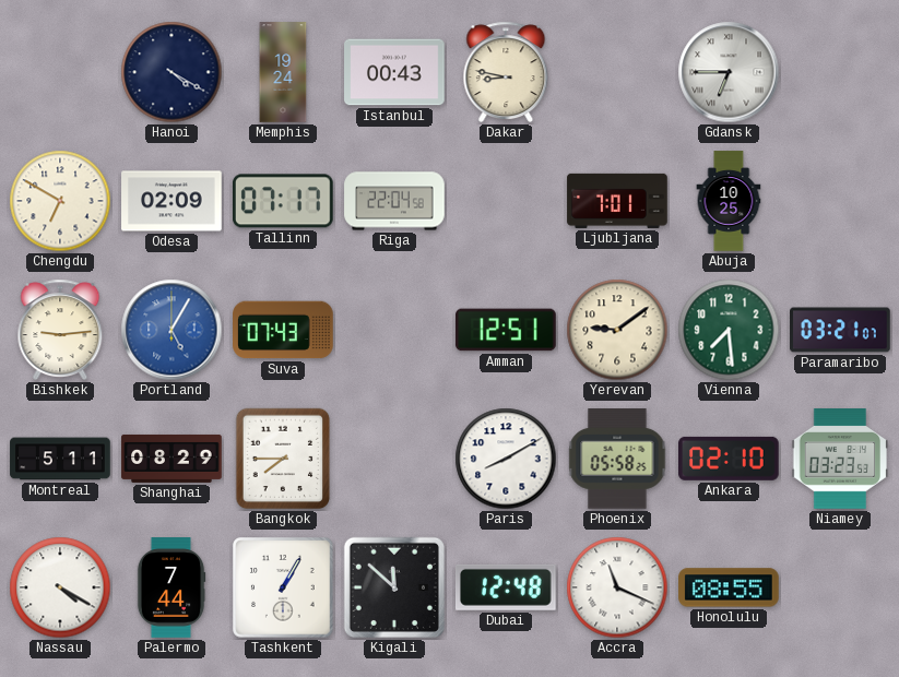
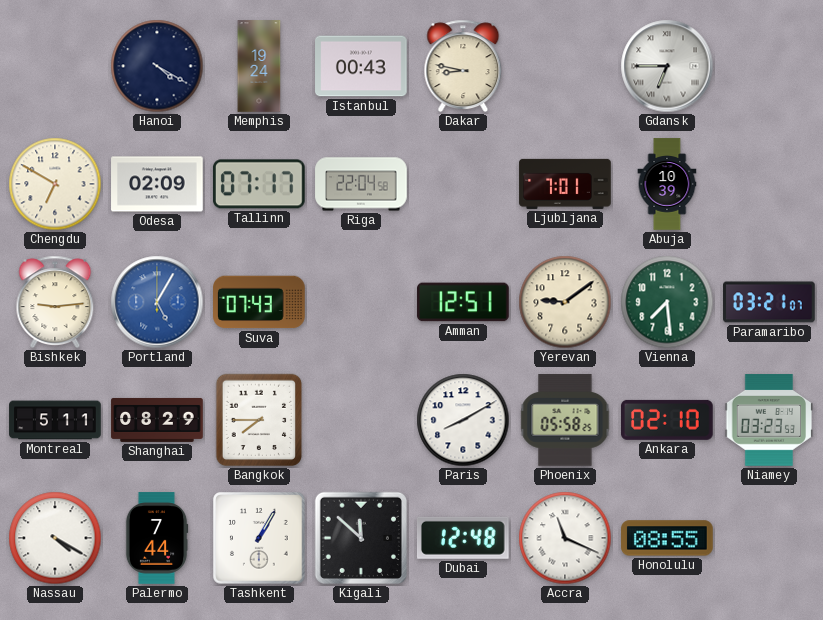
Abuja: 10:25 -> 10:39
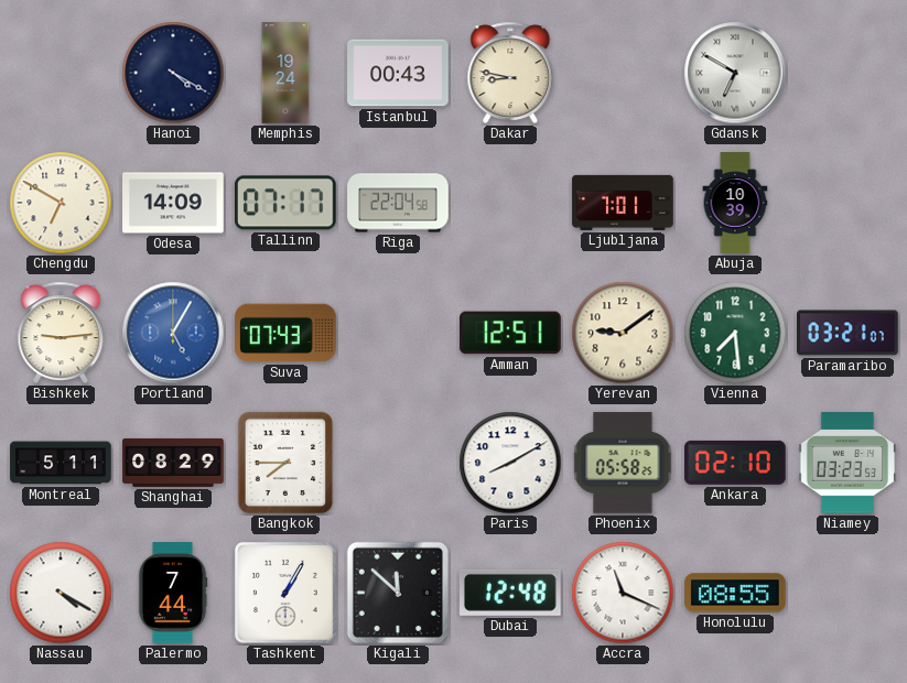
Gdansk: 6:45 -> 6:50
Odesa: 02:09 -> 14:09
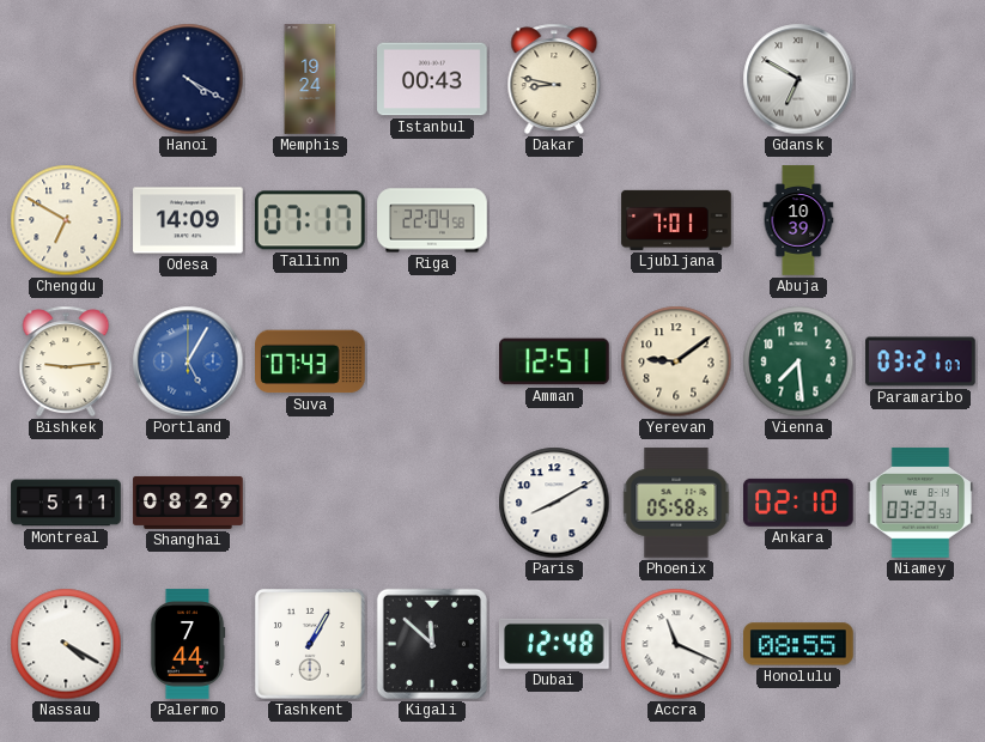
Bangkok: 7:45 -> none
